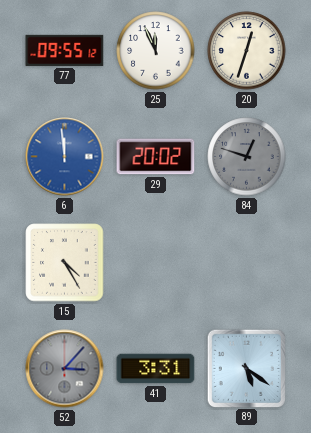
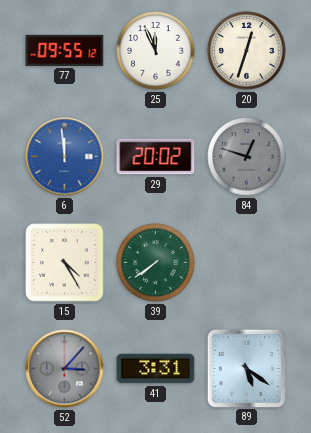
39: none -> 7:39
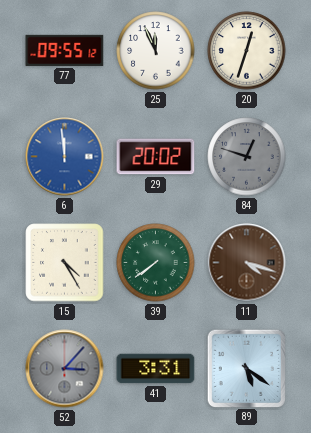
11: none -> 4:18
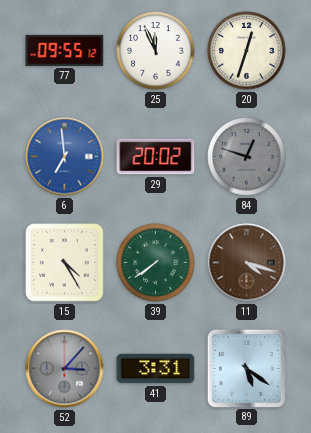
6: 11:59 -> 6:59
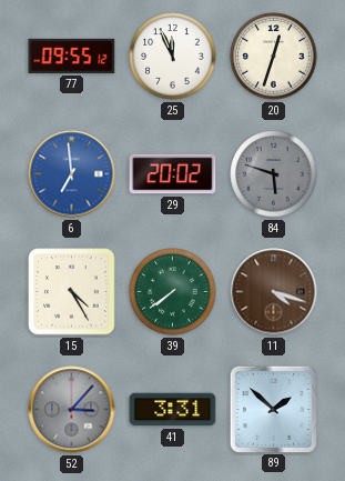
84: 12:48 -> 5:48
89: 5:21 -> 1:52
